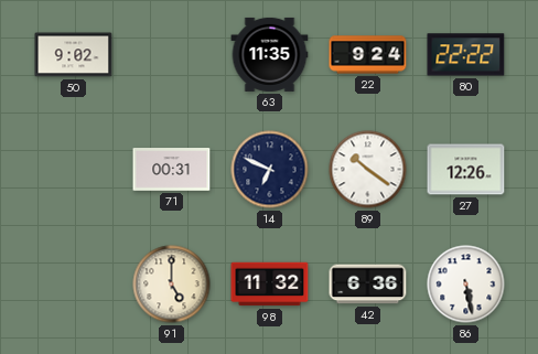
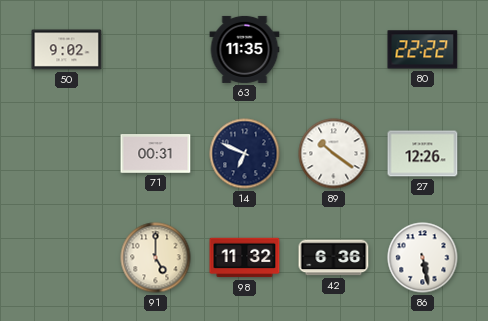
22: 9:24 -> none
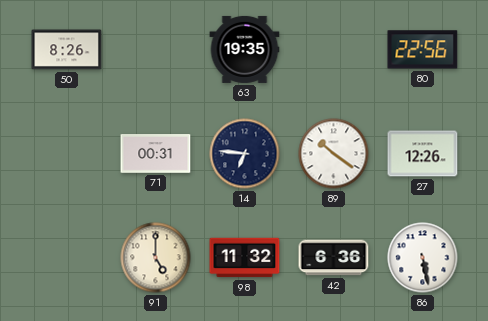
50: 9:02 -> 8:26
63: 11:35 -> 19:35
80: 22:22 -> 22:56
14: 6:49 -> 6:46
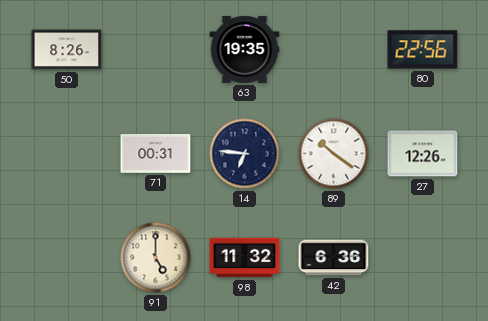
86: 5:28 -> none
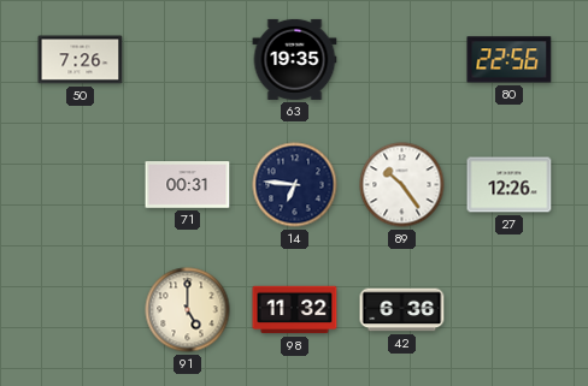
50: 8:26 -> 7:26
89: 10:21 -> 10:24
